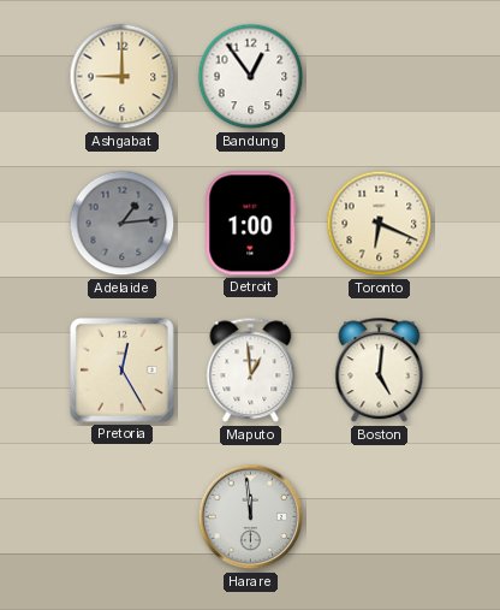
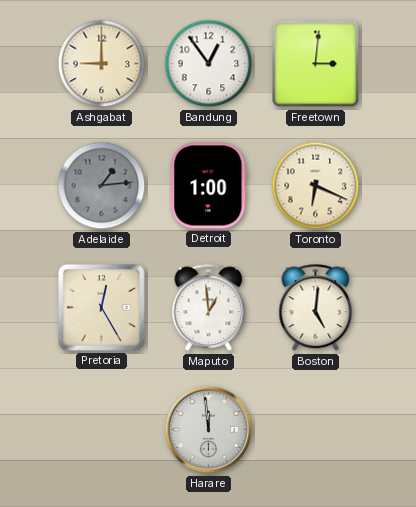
Freetown: none -> 3:01
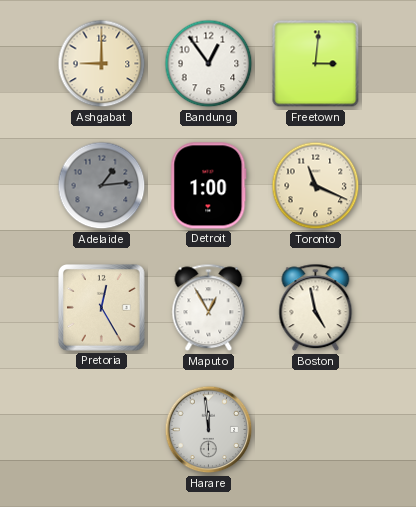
Toronto: 6:19 -> 11:19
Maputo: 12:59 -> 12:55
Boston: 5:01 -> 4:58
